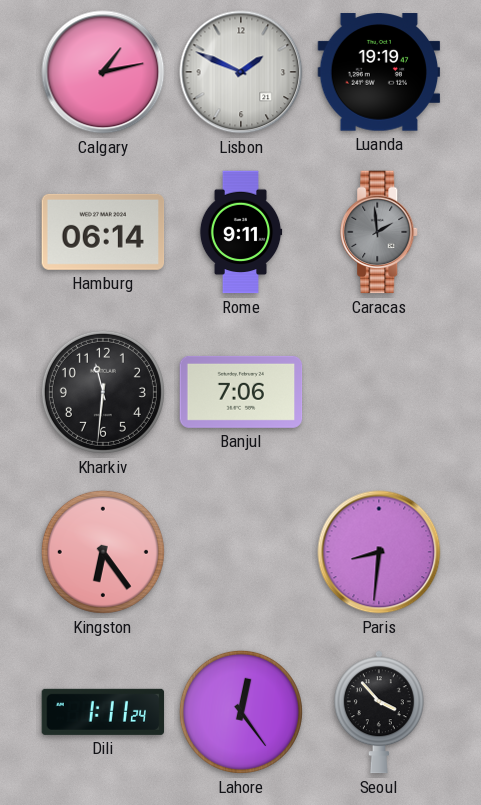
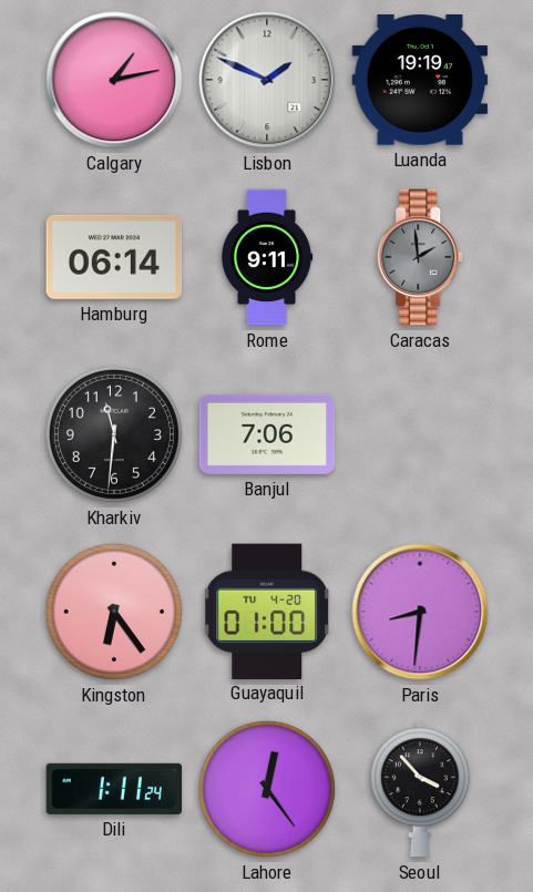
Guayaquil: none -> 01:00
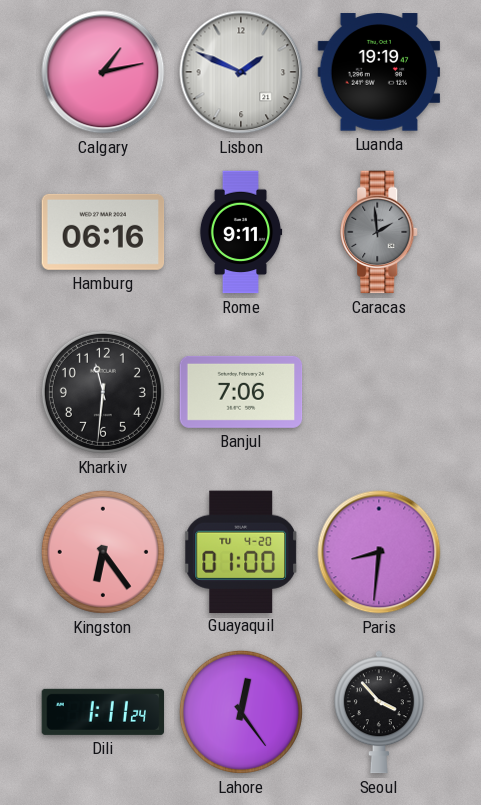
Hamburg: 06:14 -> 06:16
